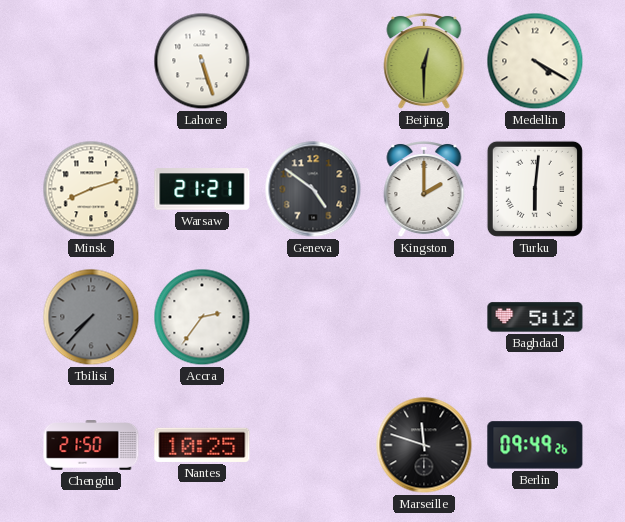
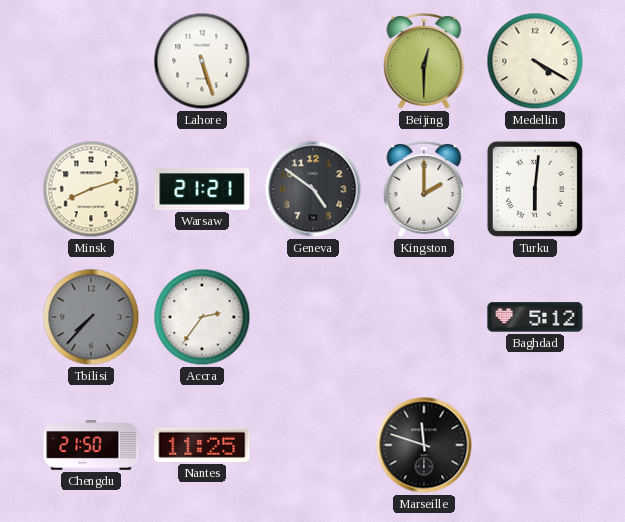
Nantes: 10:25 -> 11:25
Berlin: 09:49 -> none
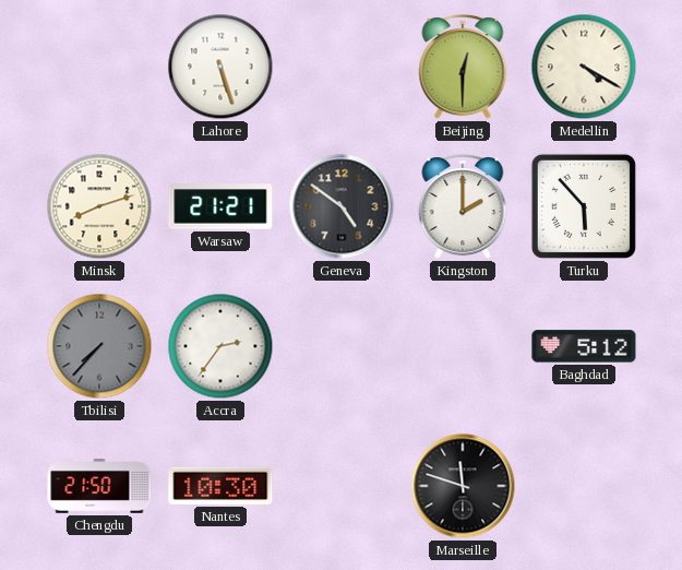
Turku: 6:01 -> 5:53
Nantes: 11:25 -> 10:30
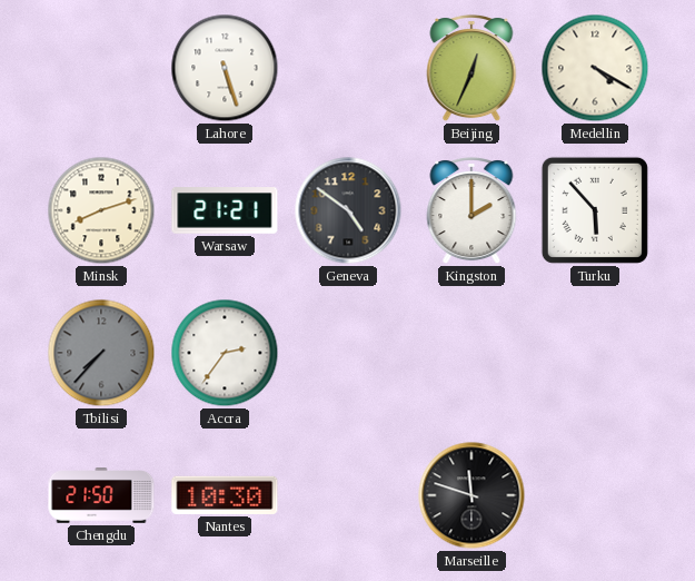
Beijing: 12:30 -> 12:34
Baghdad: 5:12 -> none
